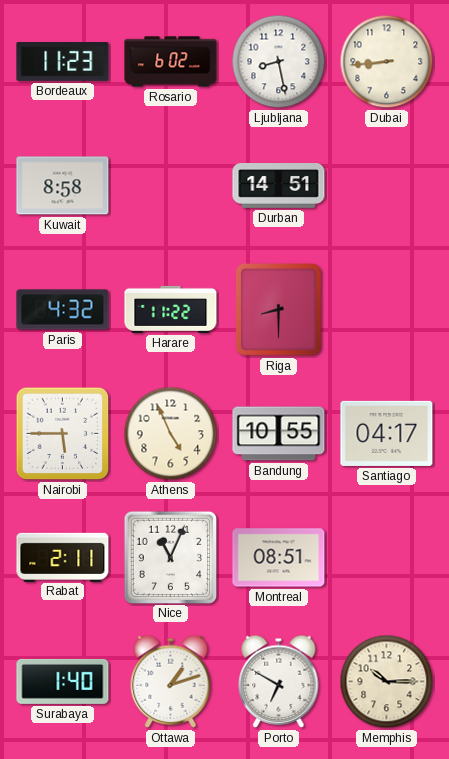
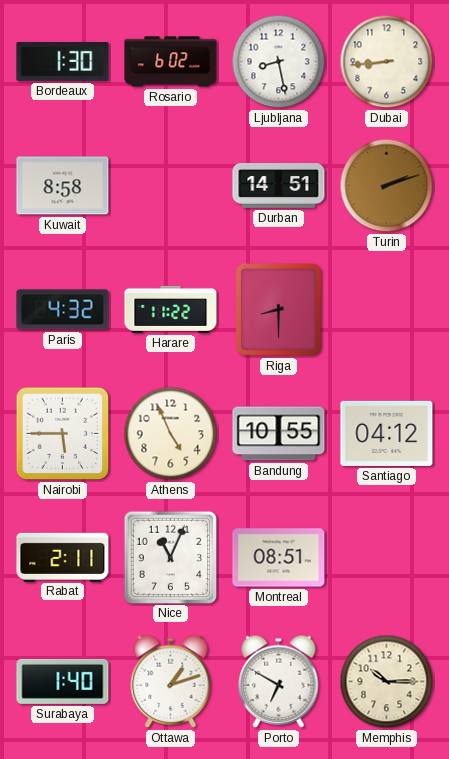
Bordeaux: 11:23 -> 1:30
Turin: none -> 2:12
Santiago: 04:17 -> 04:12
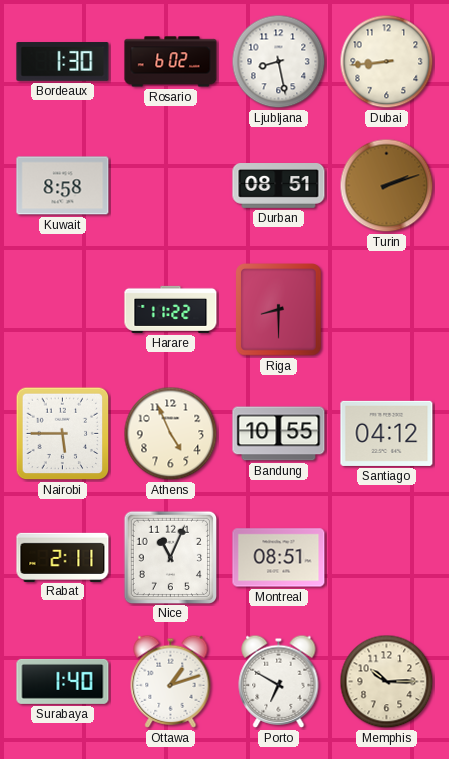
Durban: 14:51 -> 08:51
Paris: 4:32 -> none
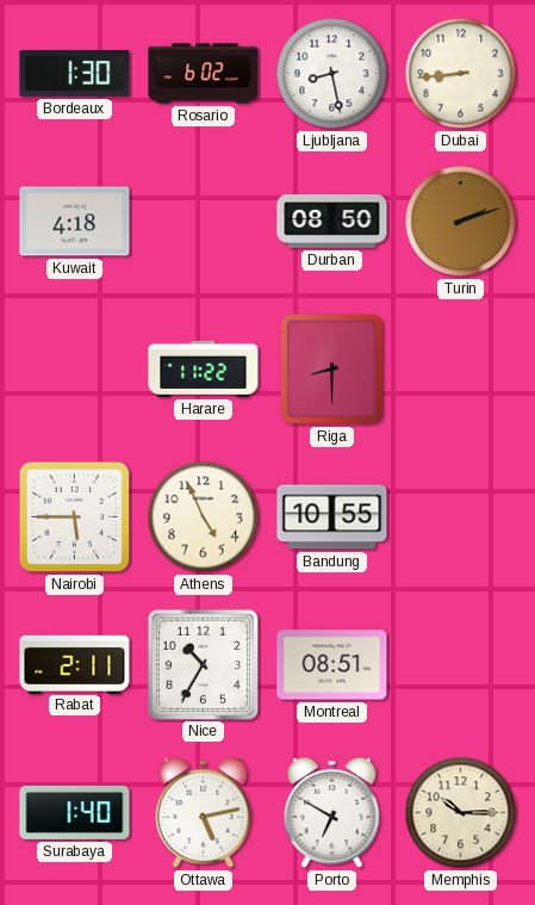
Kuwait: 8:58 -> 4:18
Durban: 08:51 -> 08:50
Santiago: 04:12 -> none
Nice: 11:04 -> 10:35
Ottawa: 1:12 -> 5:13
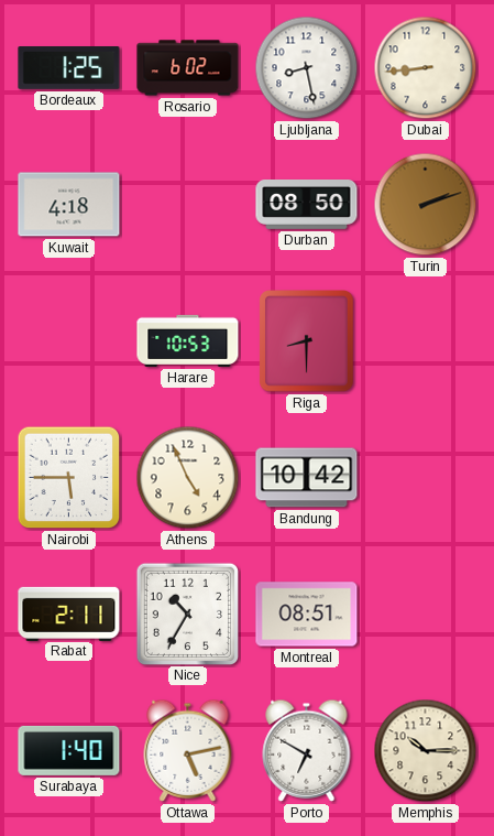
Bordeaux: 1:30 -> 1:25
Harare: 11:22 -> 10:53
Bandung: 10:55 -> 10:42
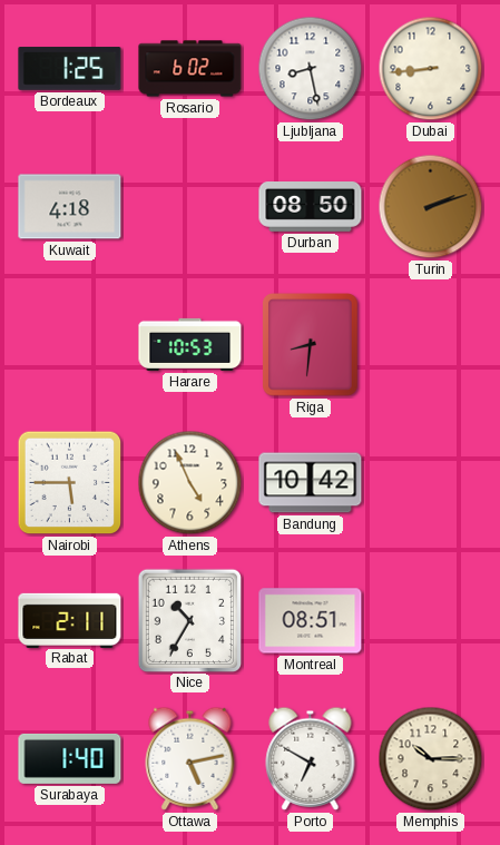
Riga: 8:30 -> 8:31
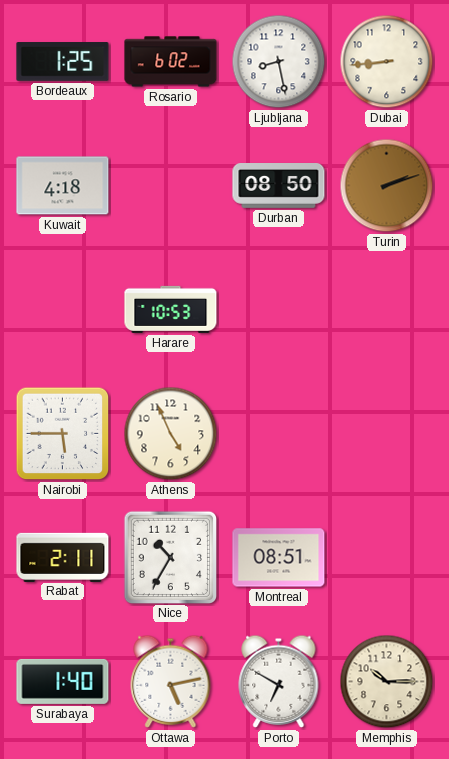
Riga: 8:31 -> none
Bandung: 10:42 -> none
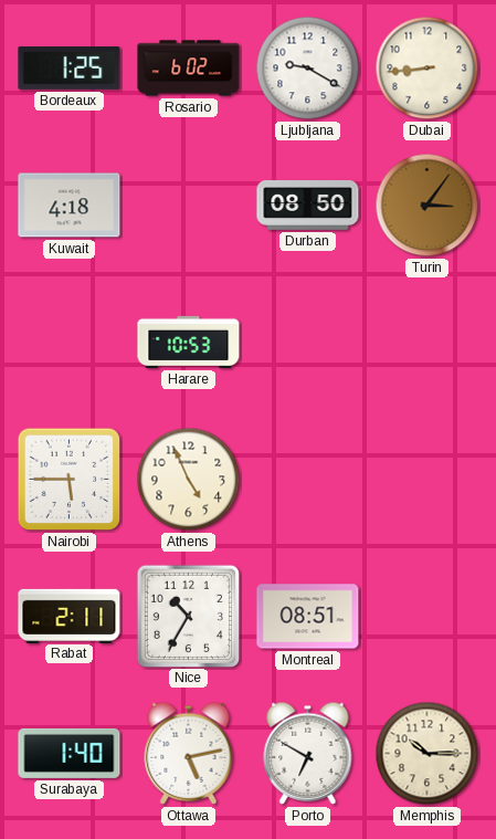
Ljubljana: 8:28 -> 9:20
Turin: 2:12 -> 3:06
